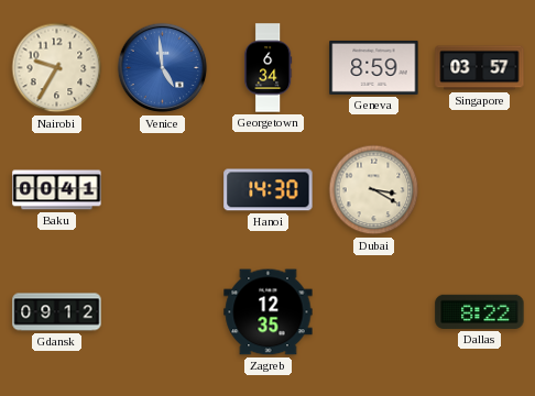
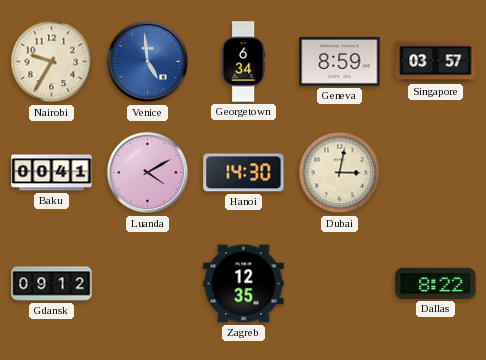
Luanda: none -> 4:10
Dubai: 3:20 -> 3:02
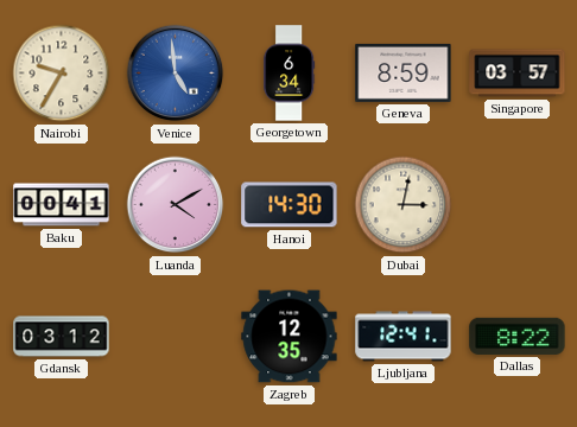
Gdansk: 09:12 -> 03:12
Ljubljana: none -> 12:41
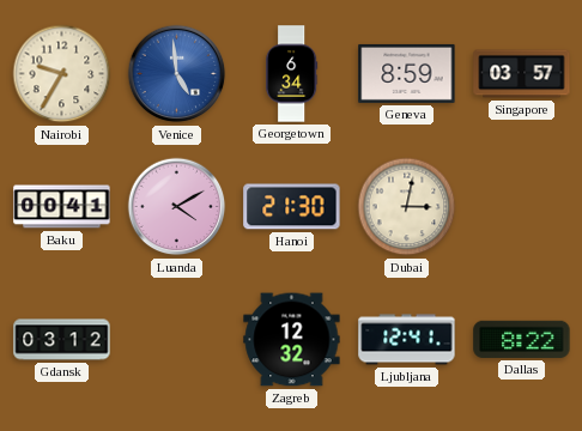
Hanoi: 14:30 -> 21:30
Zagreb: 12:35 -> 12:32
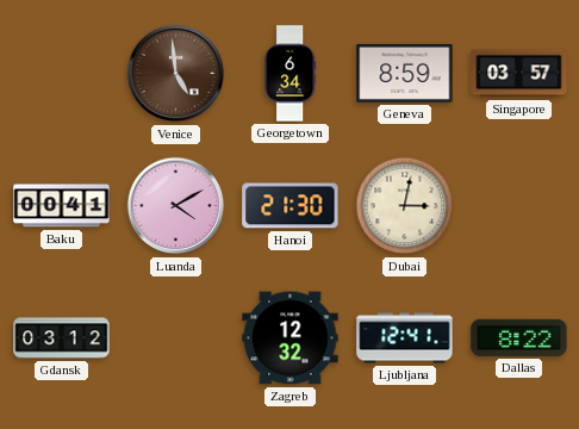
Nairobi: 9:35 -> none
Venice dial: blue -> brown
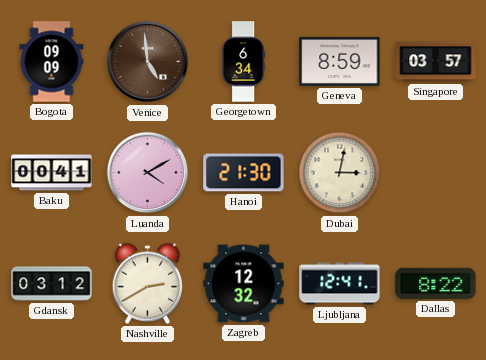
Bogota: none -> 09:09
Nashville: none -> 2:40
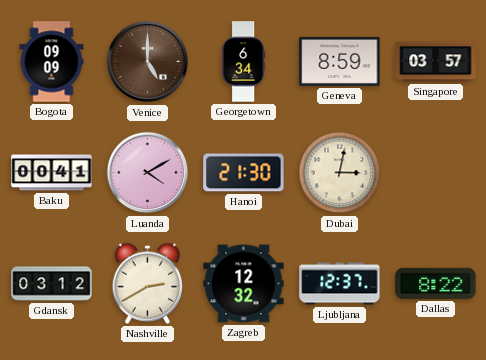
Venice: 4:59 -> 5:00
Ljubljana: 12:41 -> 12:37
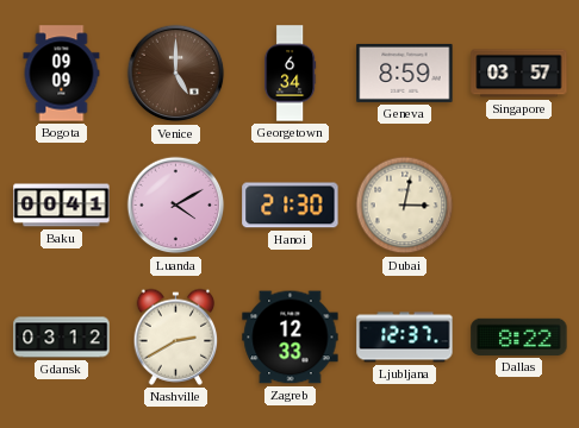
Zagreb: 12:32 -> 12:33
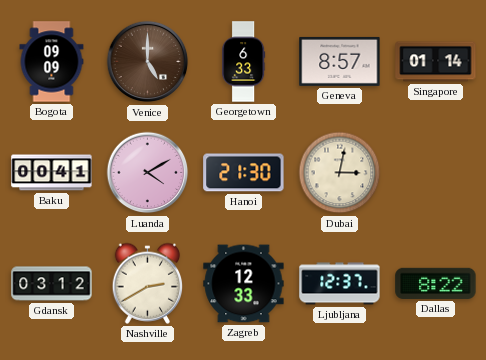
Georgetown: 6:34 -> 6:33
Geneva: 8:59 -> 8:57
Singapore: 03:57 -> 01:14
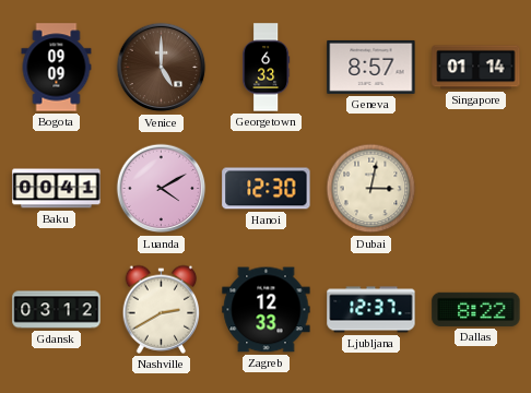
Hanoi: 21:30 -> 12:30
